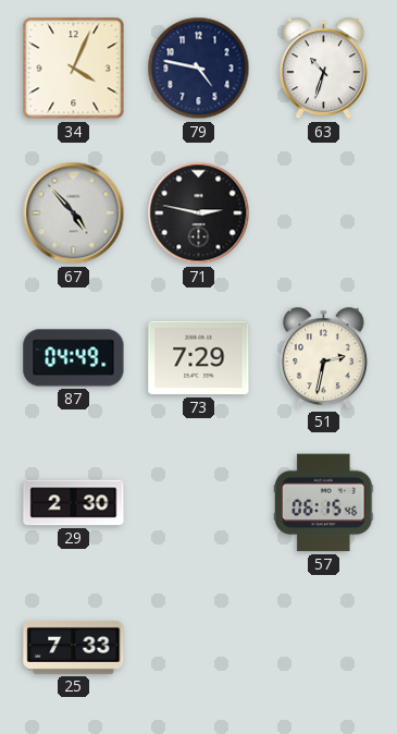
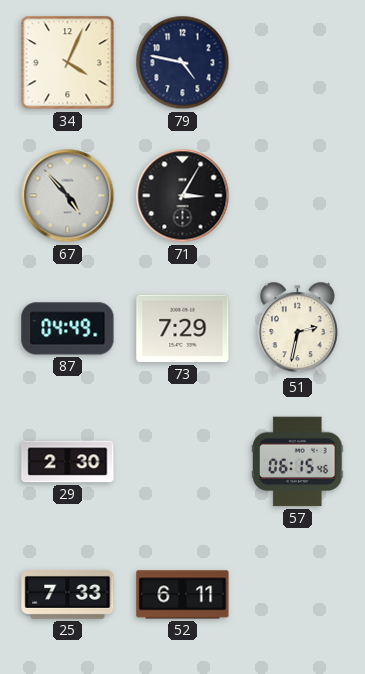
63: 10:33 -> none
71: 2:47 -> 3:05
52: none -> 6:11
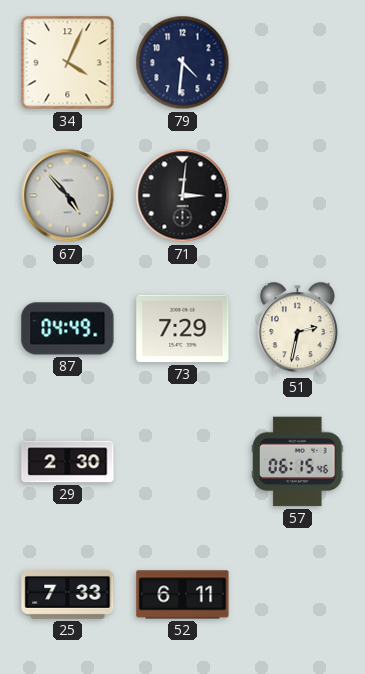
79: 4:47 -> 4:31
71: 3:05 -> 3:01
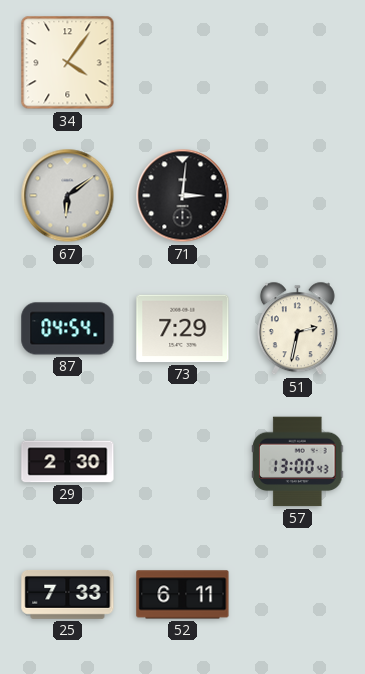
34: 4:04 -> 4:06
79: 4:31 -> none
67: 4:53 -> 6:09
87: 04:49 -> 04:54
57: 06:15 -> 13:00
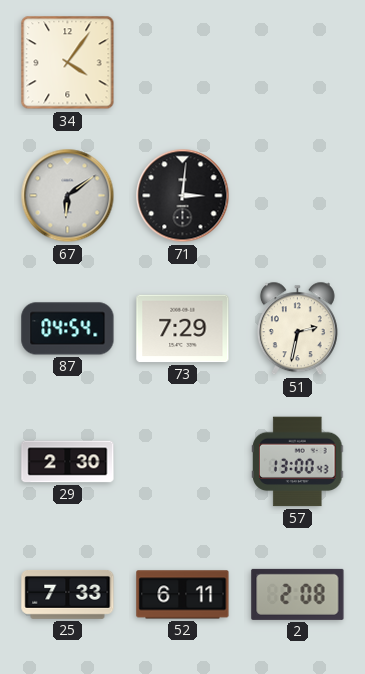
2: none -> 2:08
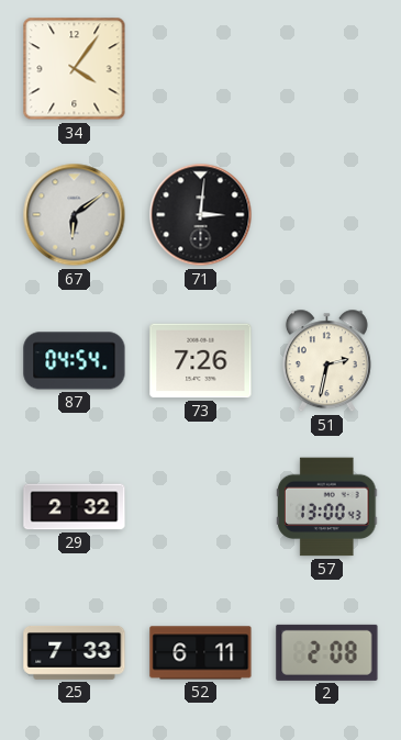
73: 7:29 -> 7:26
29: 2:30 -> 2:32
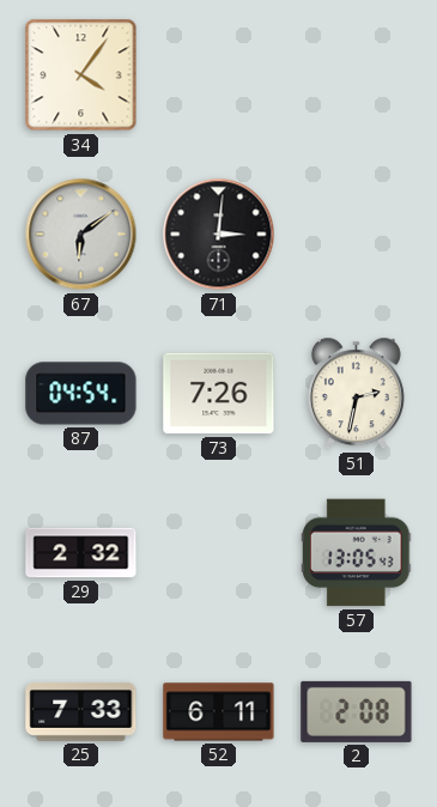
57: 13:00 -> 13:05
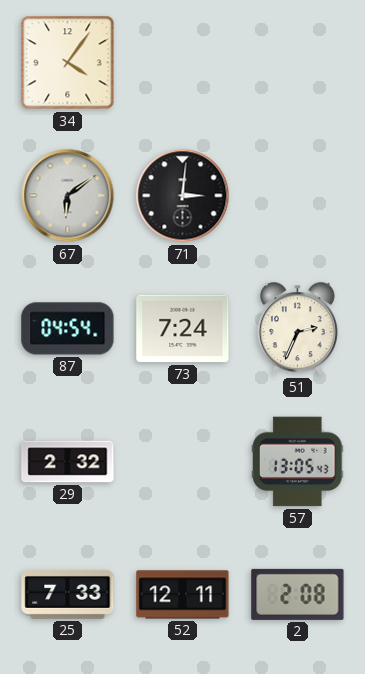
73: 7:26 -> 7:24
51: 2:32 -> 2:34
52: 6:11 -> 12:11
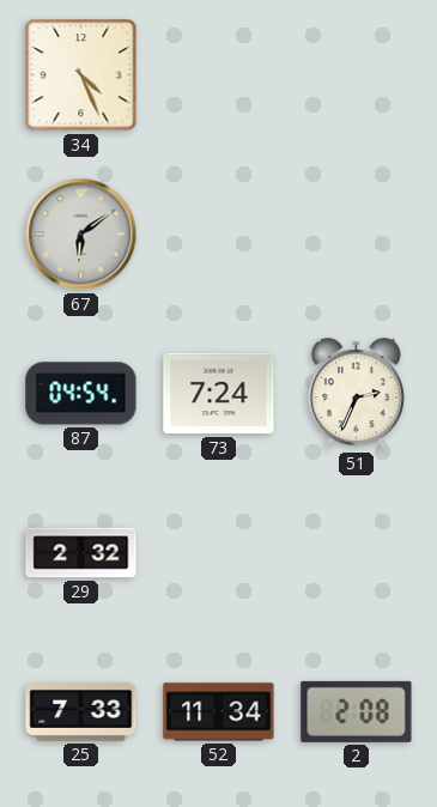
34: 4:06 -> 4:26
71: 3:01 -> none
57: 13:05 -> none
52: 12:11 -> 11:34
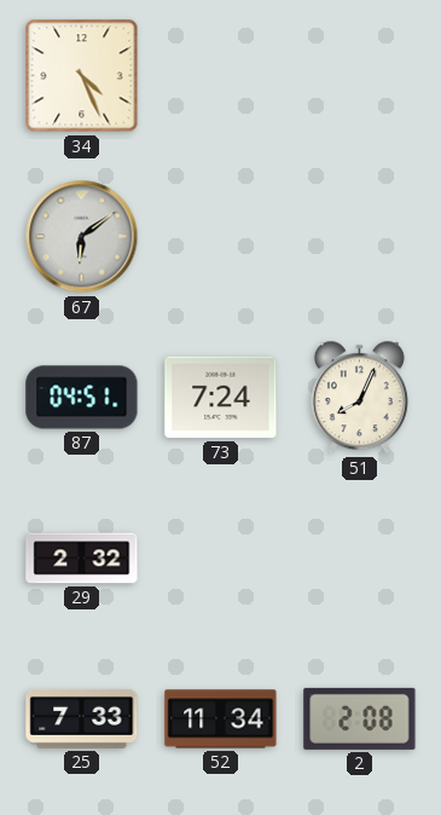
87: 04:54 -> 04:51
51: 2:34 -> 8:04
